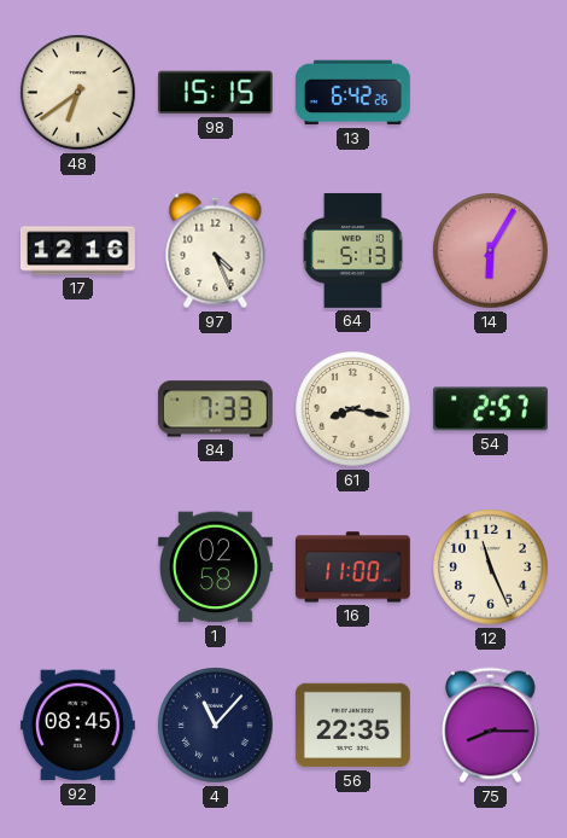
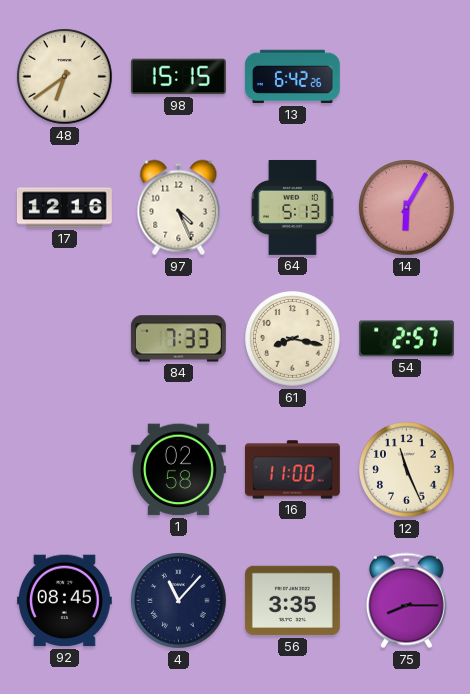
56: 22:35 -> 3:35
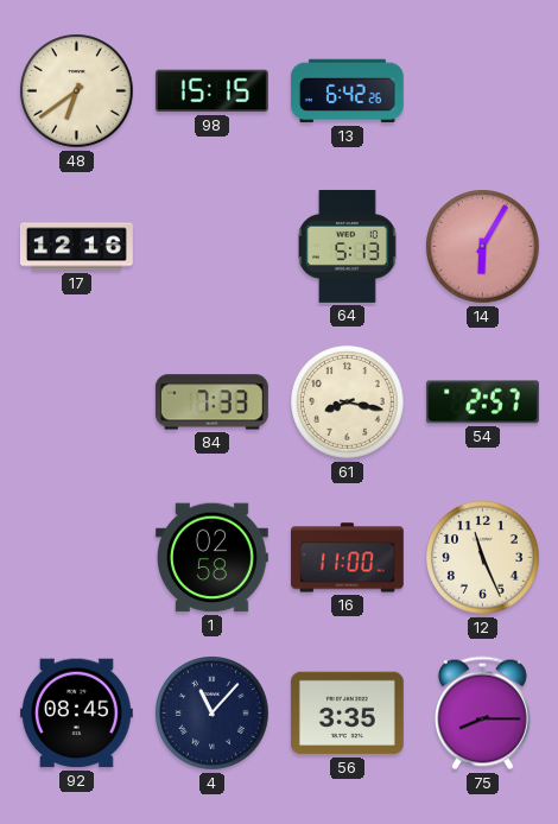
97: 4:26 -> none
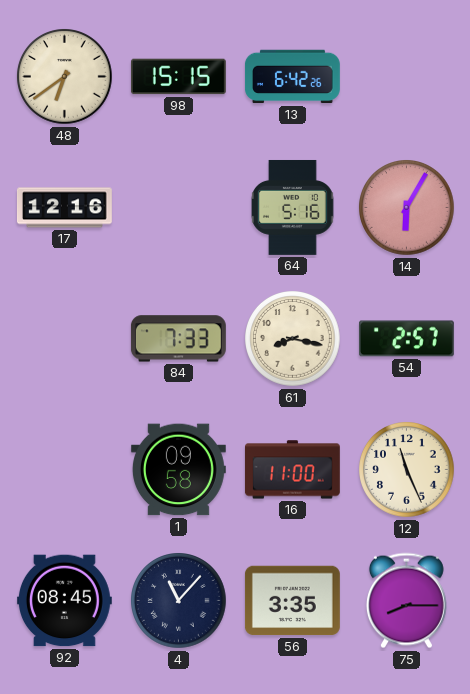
64: 5:13 -> 5:16
1: 02:58 -> 09:58
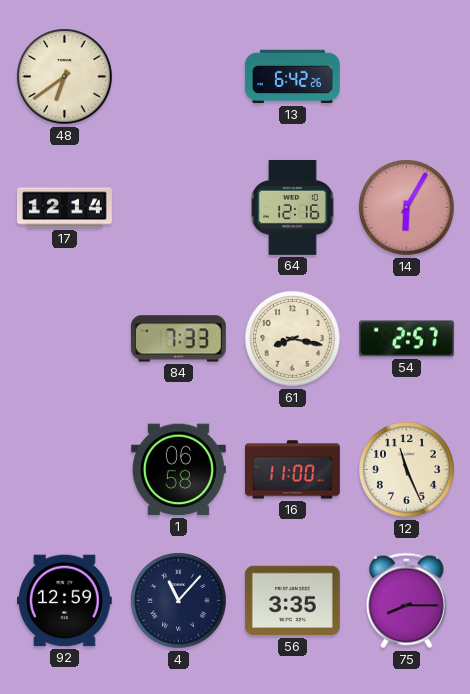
98: 15:15 -> none
17: 12:16 -> 12:14
64: 5:16 -> 12:16
1: 09:58 -> 06:58
92: 08:45 -> 12:59
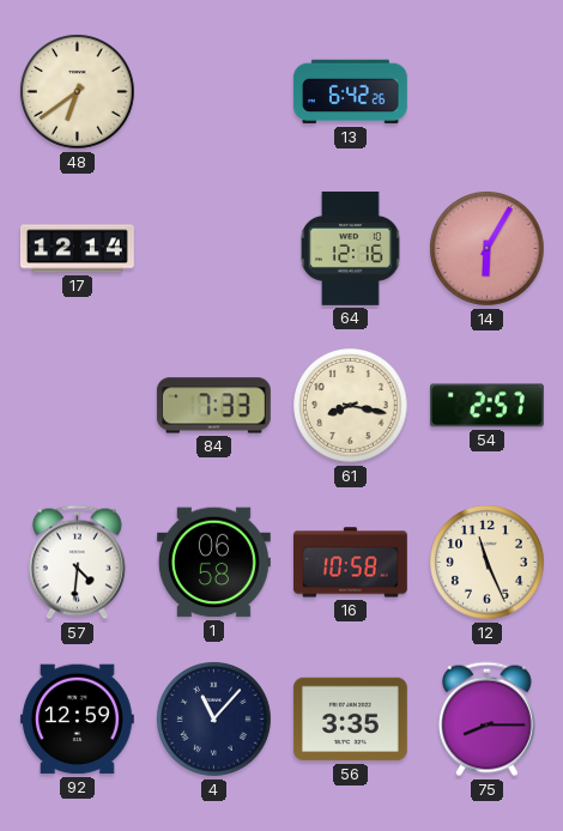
57: none -> 4:31
16: 11:00 -> 10:58
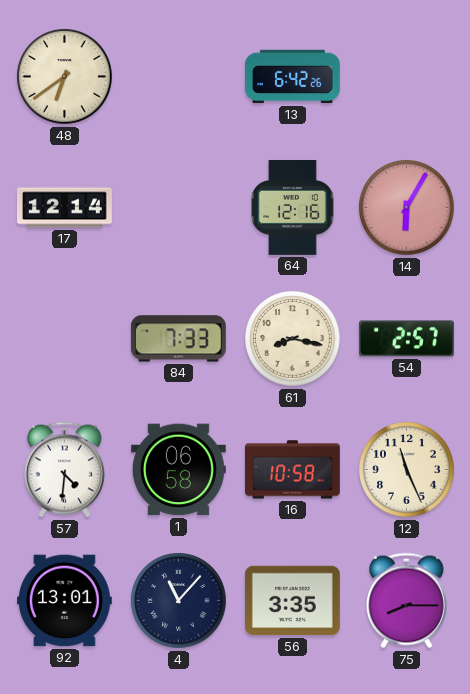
92: 12:59 -> 13:01
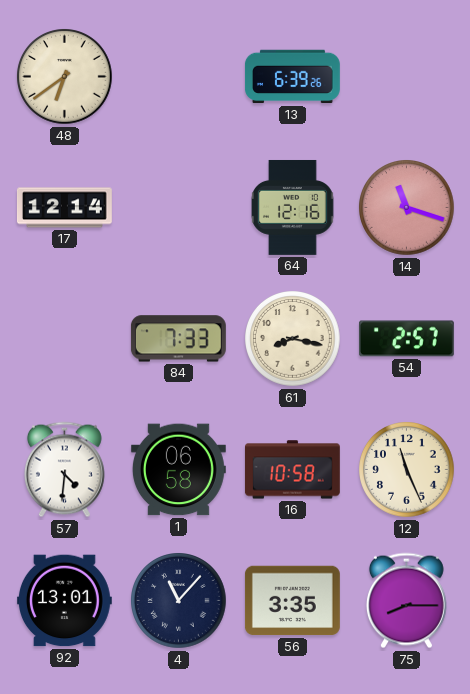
13: 6:42 -> 6:39
14: 6:05 -> 11:18
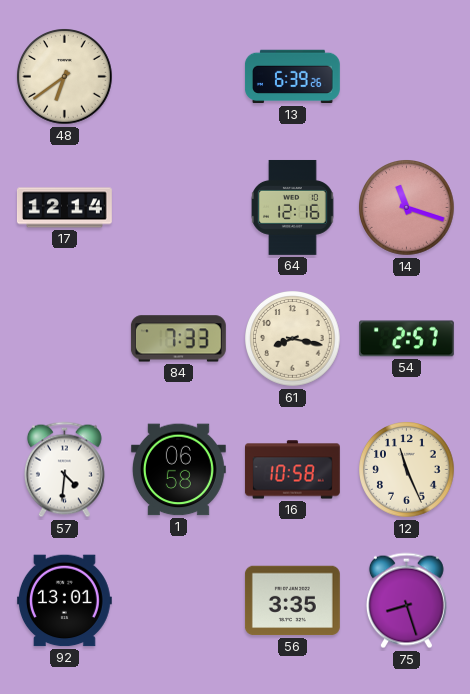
4: 11:07 -> none
75: 8:15 -> 8:27
